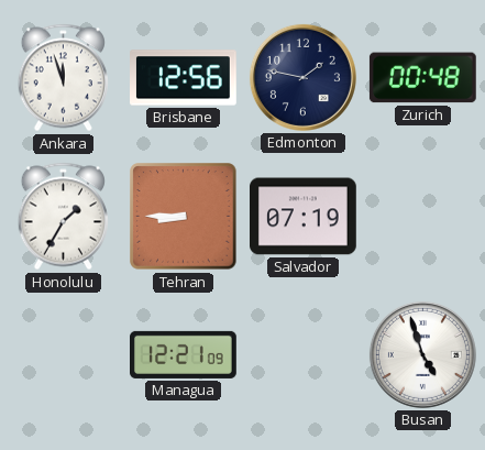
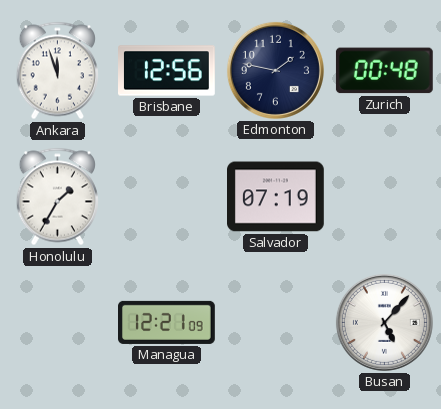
Tehran: 8:45 -> none
Busan: 4:57 -> 5:07
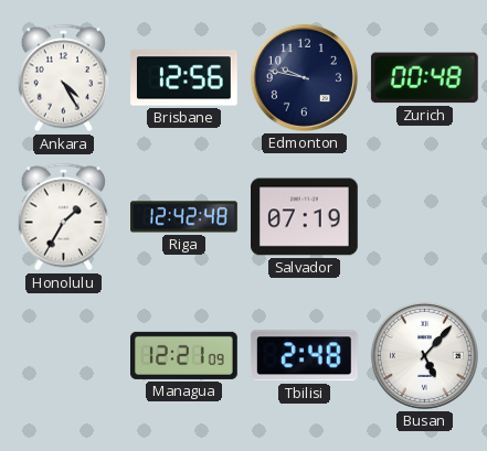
Ankara: 11:57 -> 4:25
Edmonton: 1:47 -> 9:47
Riga: none -> 12:42
Tbilisi: none -> 2:48
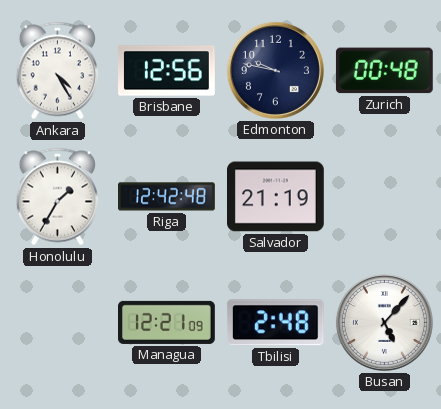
Salvador: 07:19 -> 21:19
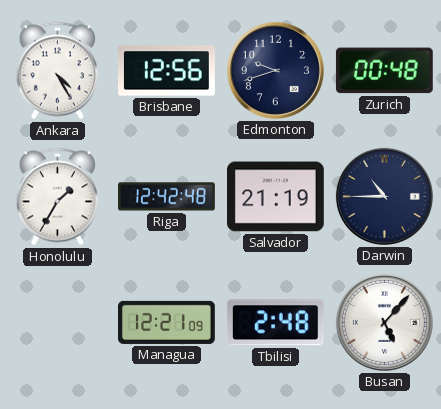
Edmonton: 9:47 -> 9:42
Darwin: none -> 10:45
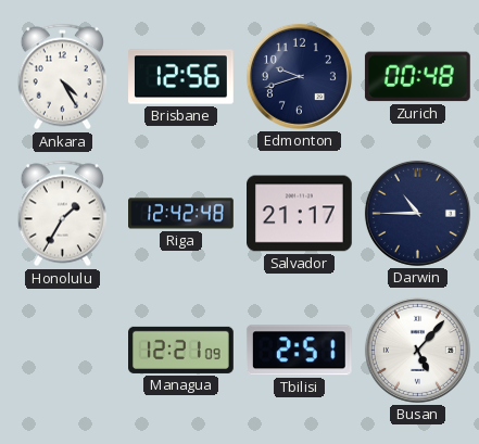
Salvador: 21:19 -> 21:17
Tbilisi: 2:48 -> 2:51
